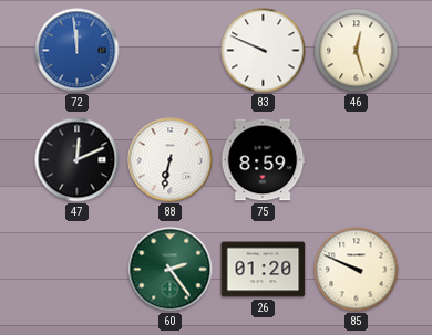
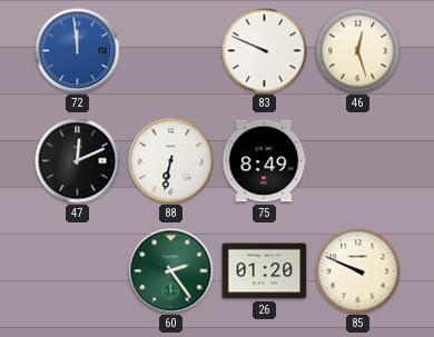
75: 8:59 -> 8:49
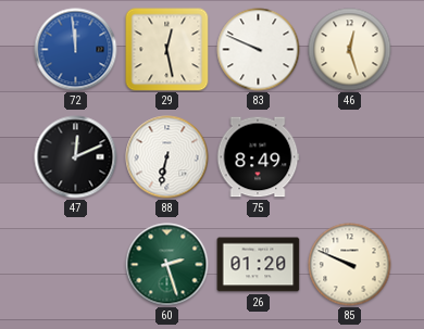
29: none -> 12:28
60: 2:24 -> 2:27
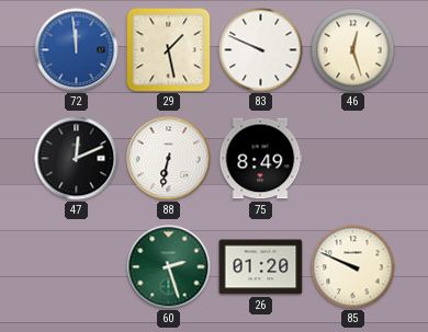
29: 12:28 -> 1:28
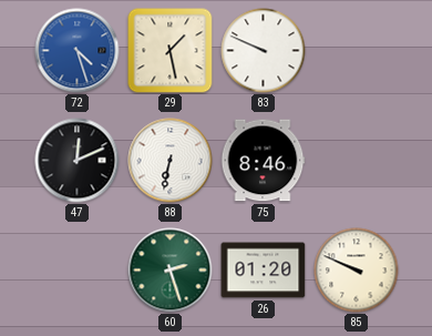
72: 11:59 -> 4:27
46: 12:27 -> none
75: 8:49 -> 8:46
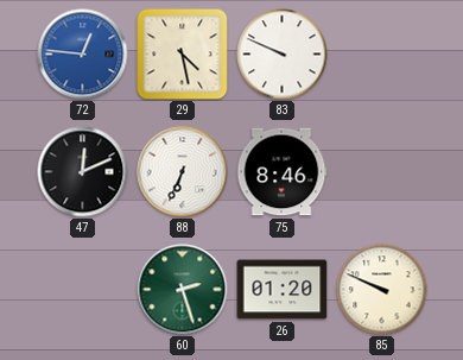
72: 4:27 -> 12:46
29: 1:28 -> 4:28
88: 6:32 -> 6:34
